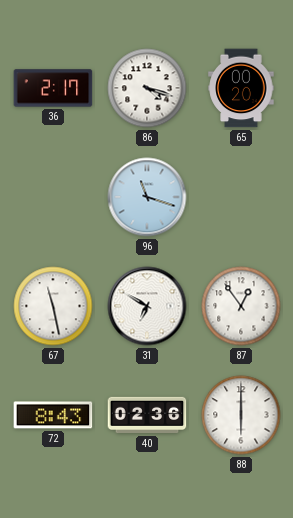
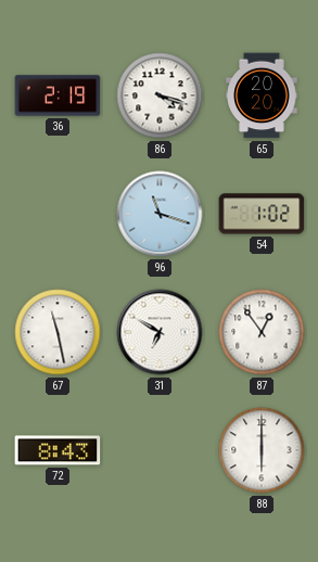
36: 2:17 -> 2:19
65: 00:20 -> 20:20
54: none -> 1:02
40: 02:36 -> none
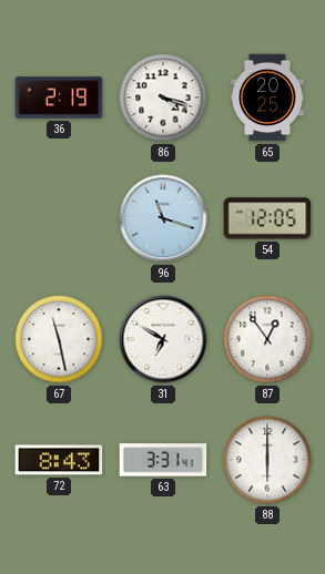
65: 20:20 -> 20:25
54: 1:02 -> 12:05
63: none -> 3:31
